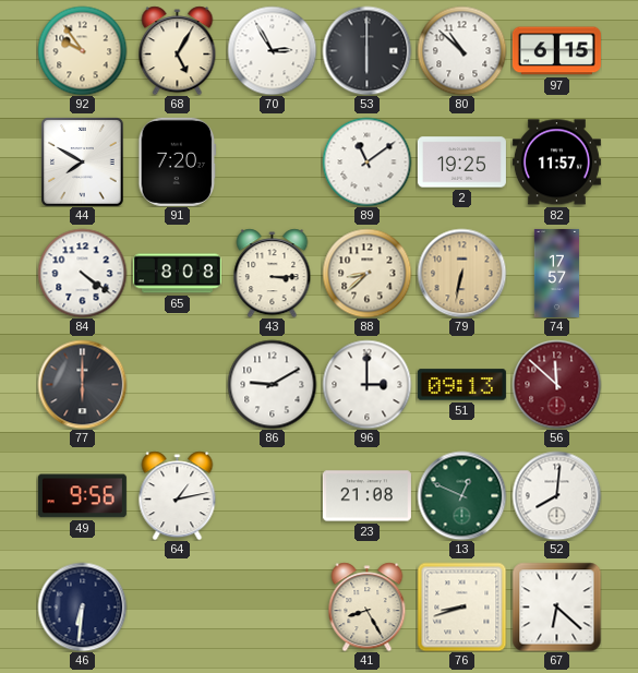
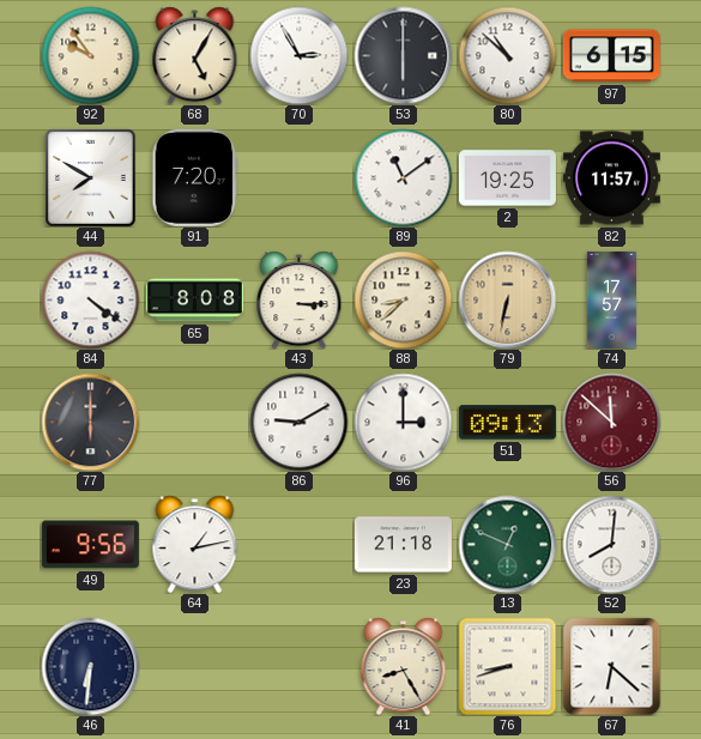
23: 21:08 -> 21:18
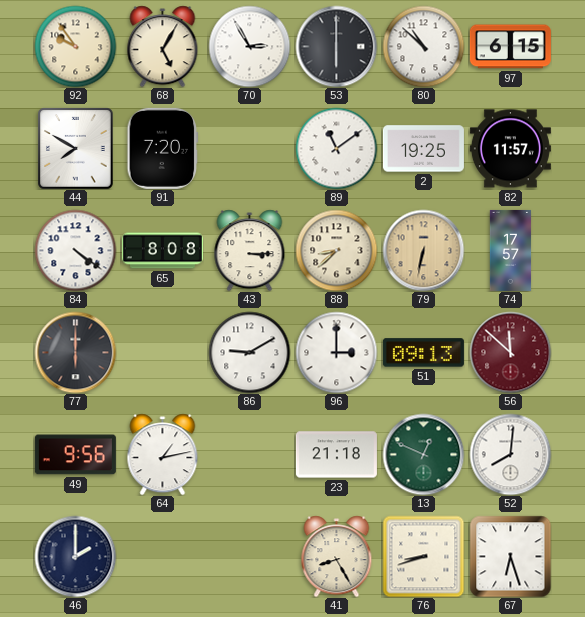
46: 6:31 -> 2:00
67: 6:22 -> 6:27
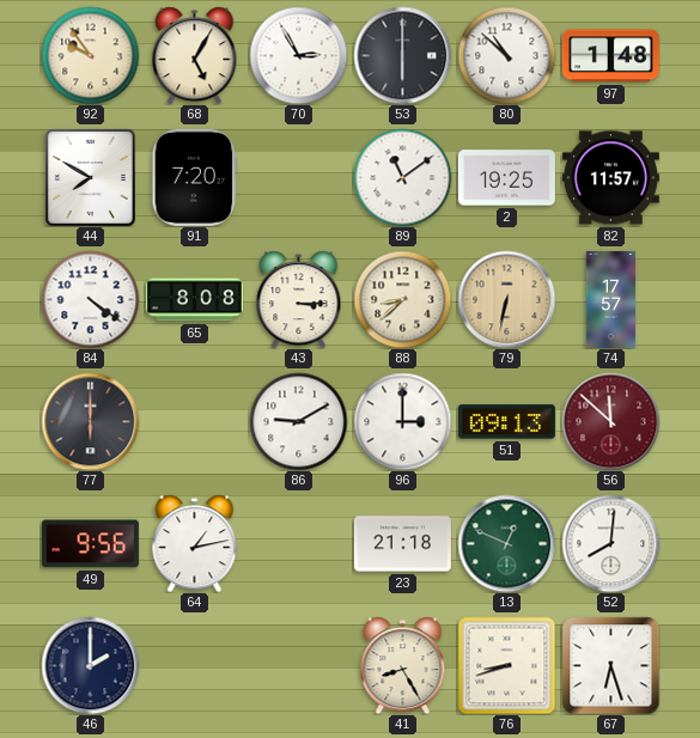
97: 6:15 -> 1:48
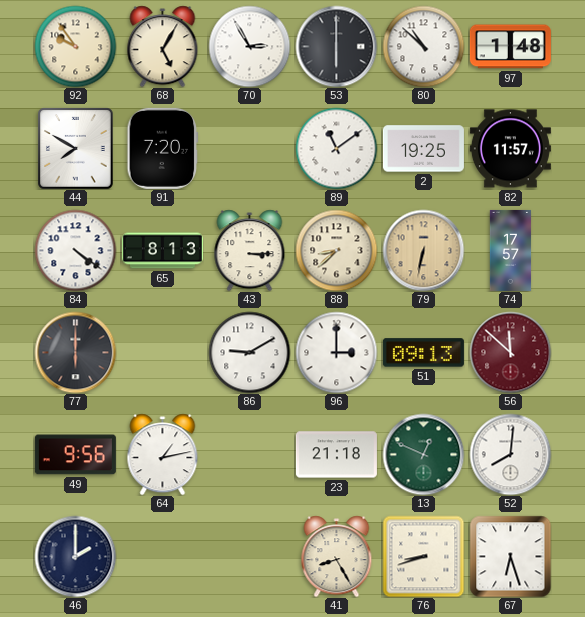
65: 8:08 -> 8:13
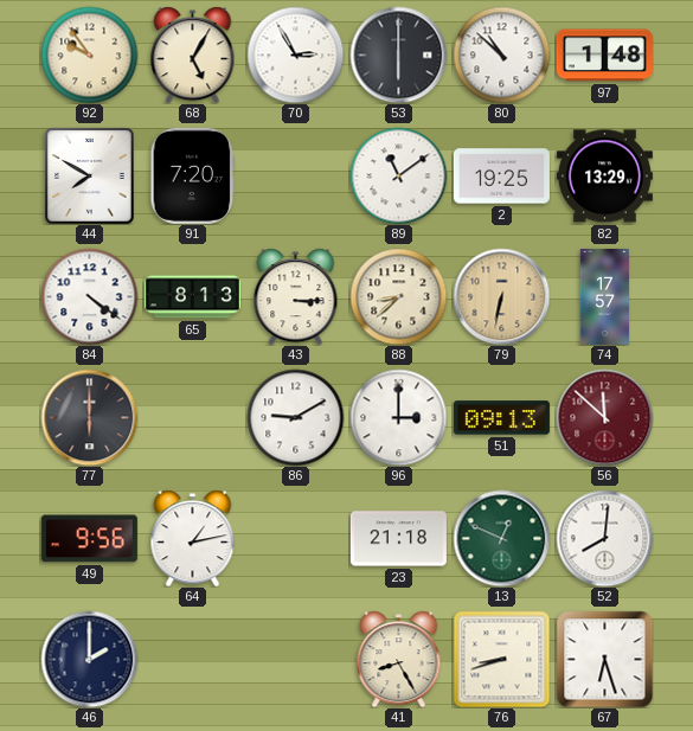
82: 11:57 -> 13:29
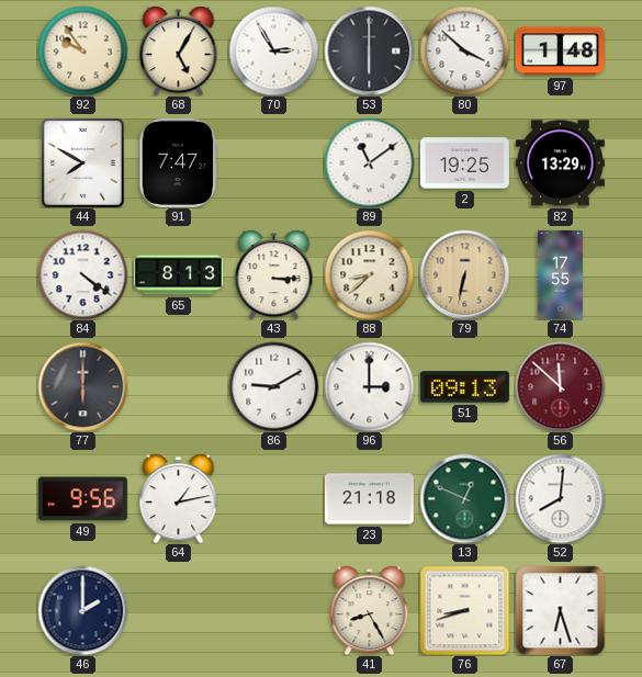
80: 10:52 -> 3:52
91: 7:20 -> 7:47
74: 17:57 -> 17:55
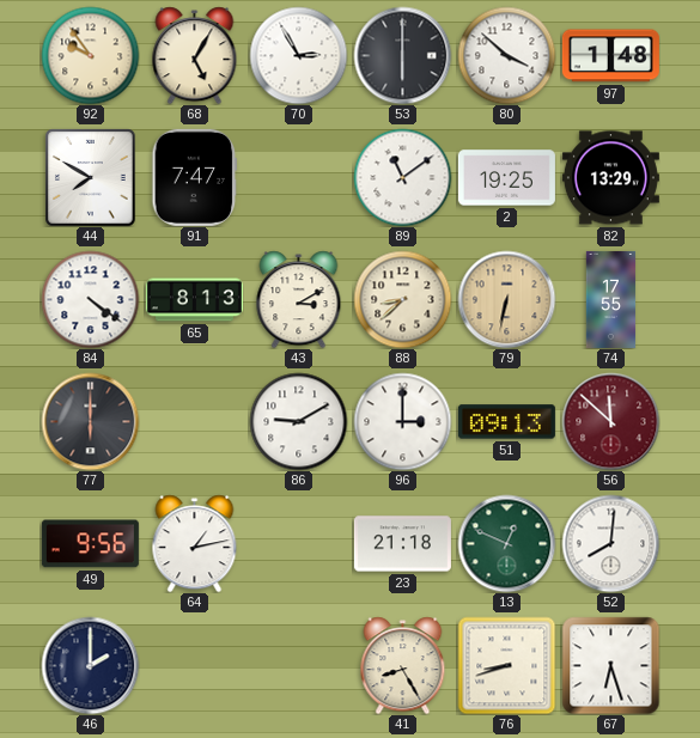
43: 3:15 -> 3:10
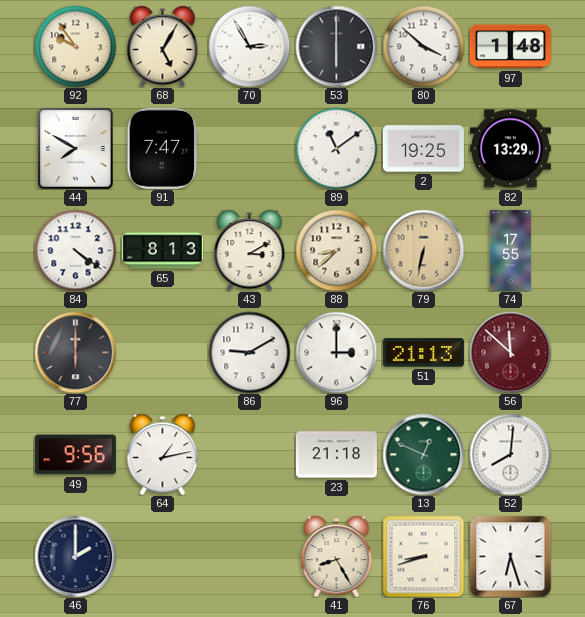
51: 09:13 -> 21:13
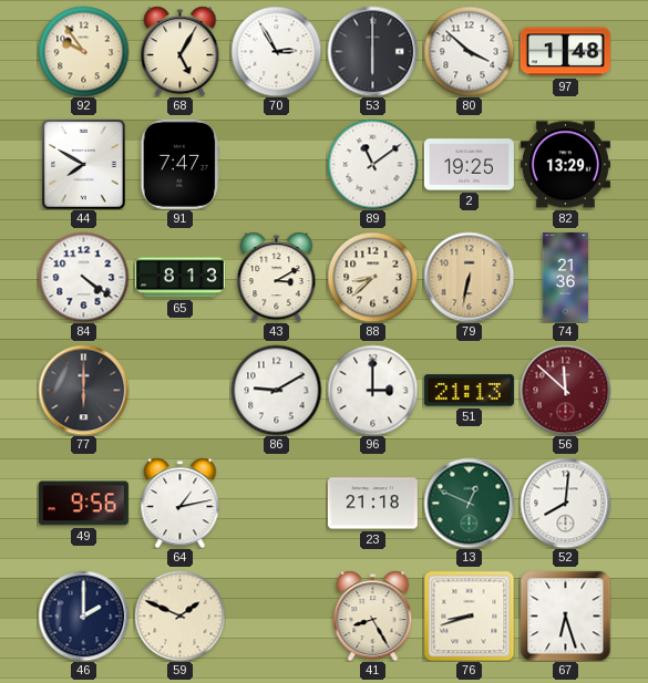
74: 17:55 -> 21:36
59: none -> 1:49
